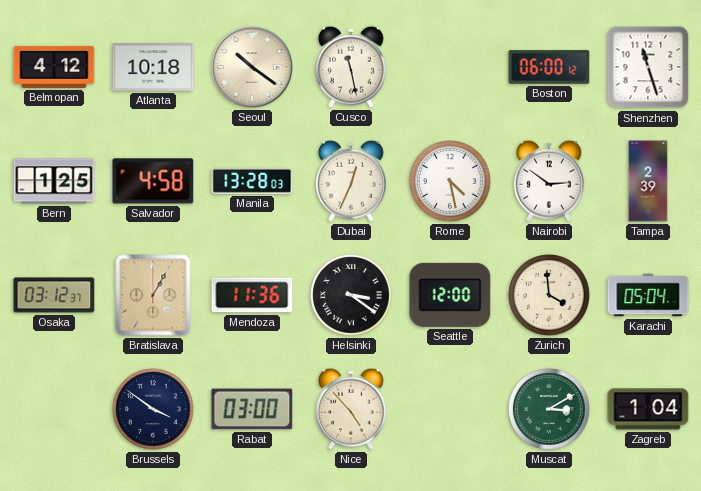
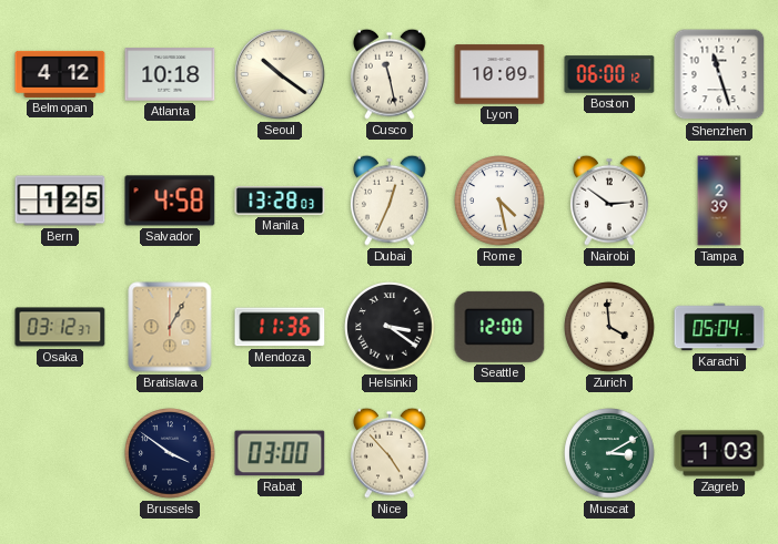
Lyon: none -> 10:09
Zagreb: 1:04 -> 1:03
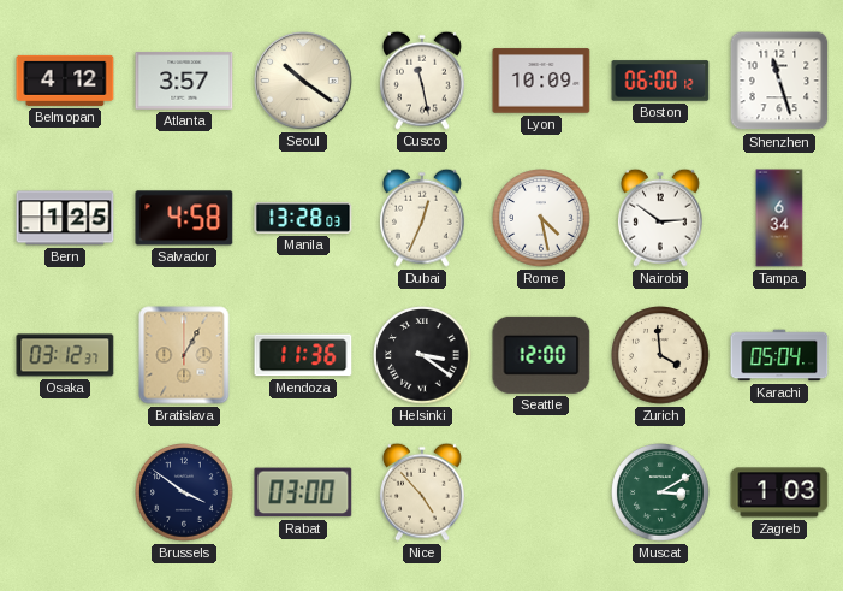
Atlanta: 10:18 -> 3:57
Tampa: 2:39 -> 6:34
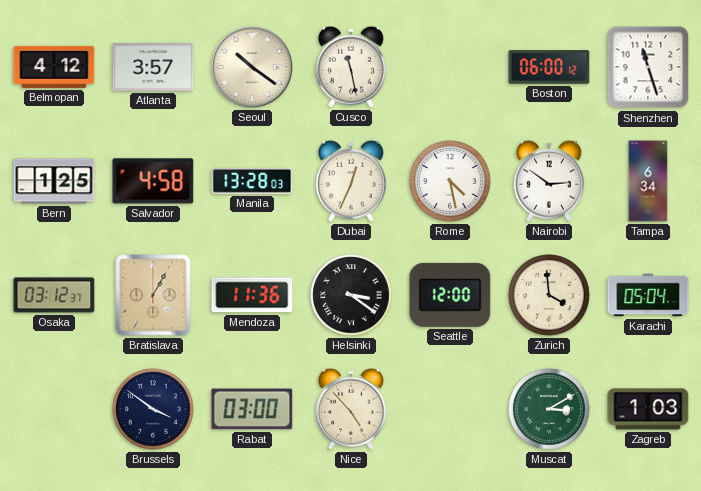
Lyon: 10:09 -> none
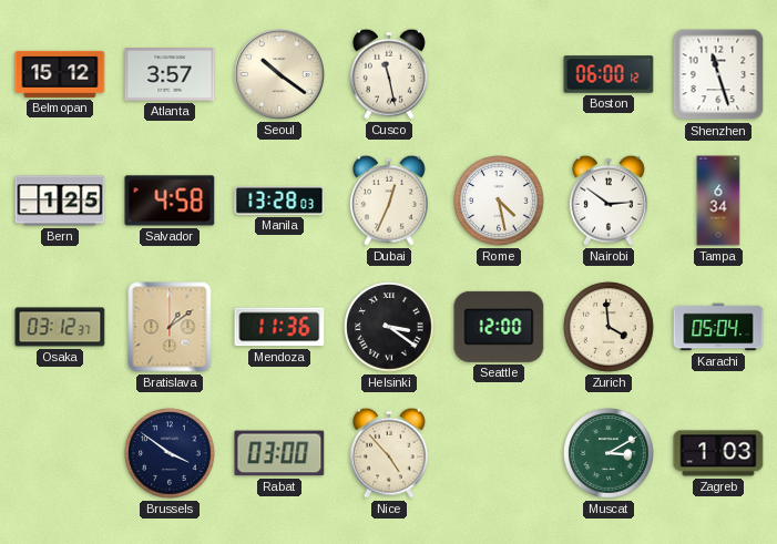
Belmopan: 4:12 -> 15:12
Bratislava: 1:05 -> 1:09
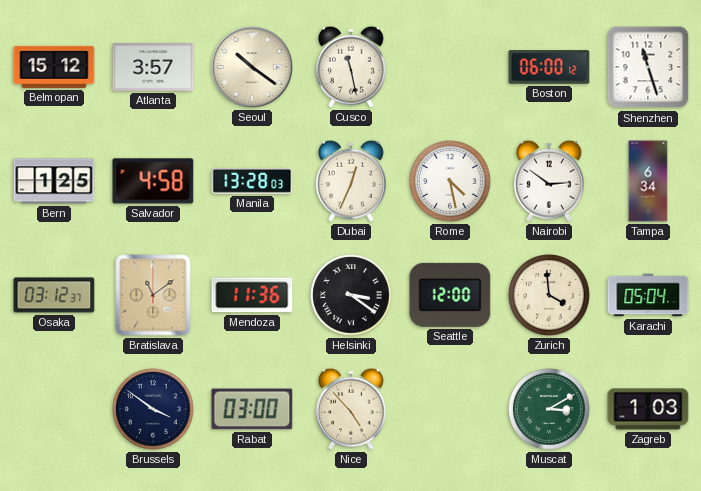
Bratislava: 1:09 -> 11:09
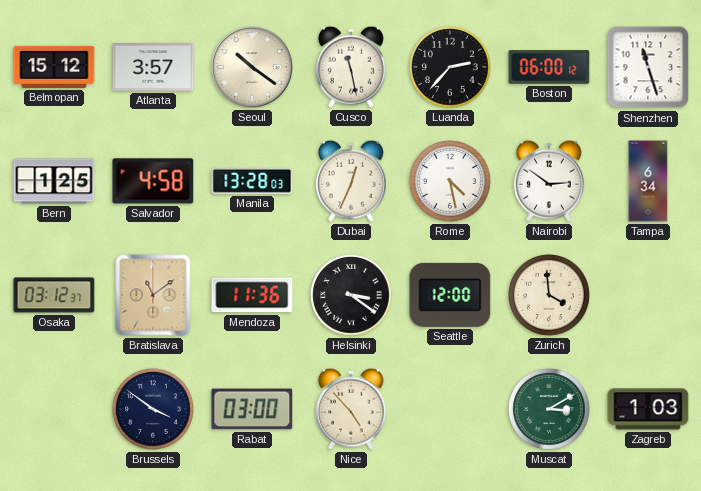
Luanda: none -> 2:37
Karachi: 05:04 -> none
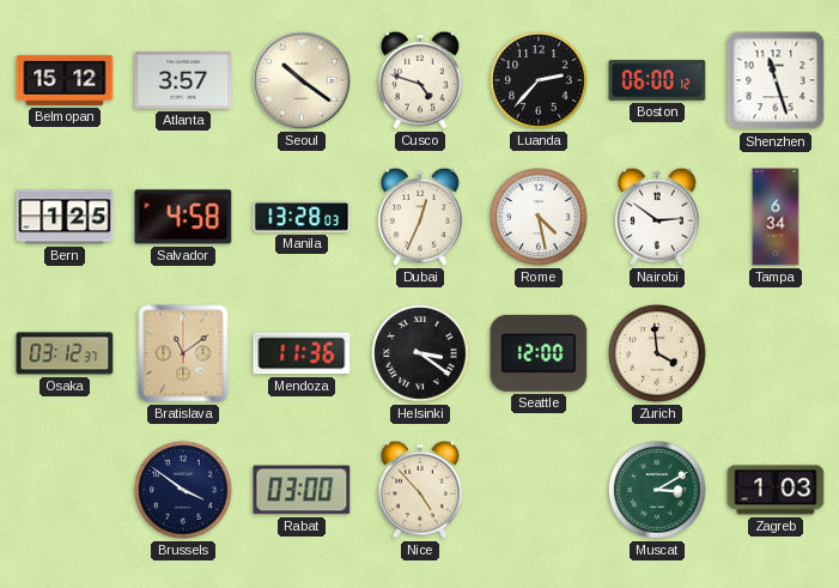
Cusco: 11:28 -> 4:48
